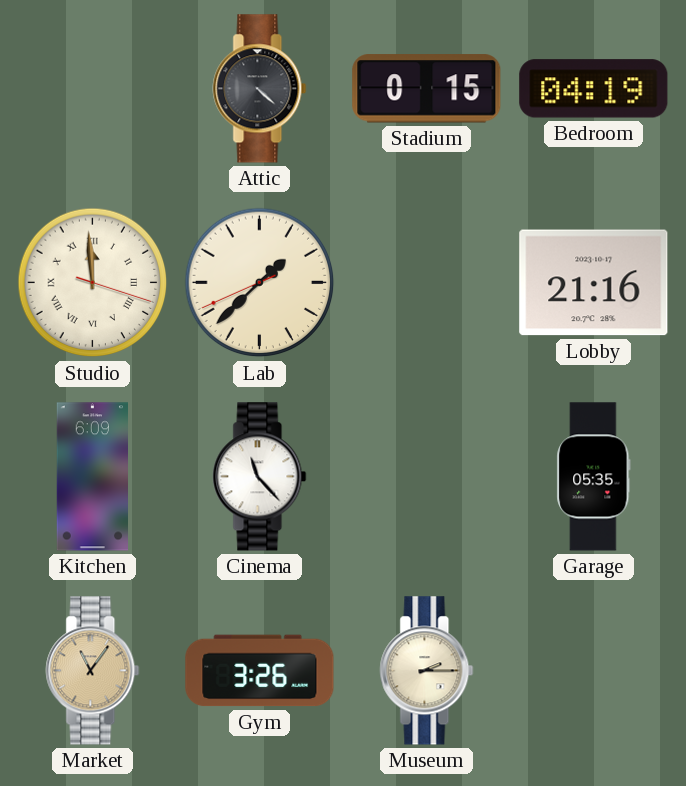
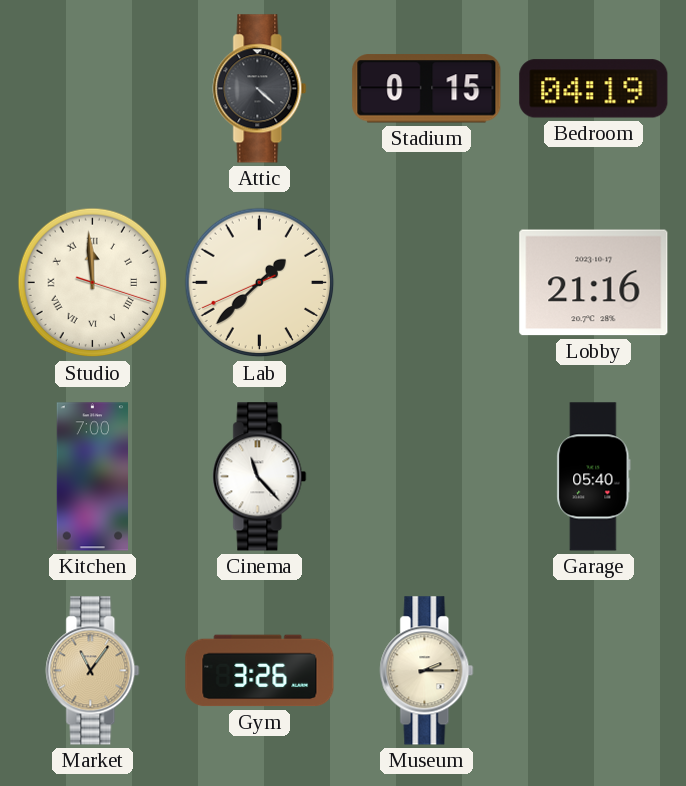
Kitchen: 6:09 -> 7:00
Garage: 05:35 -> 05:40
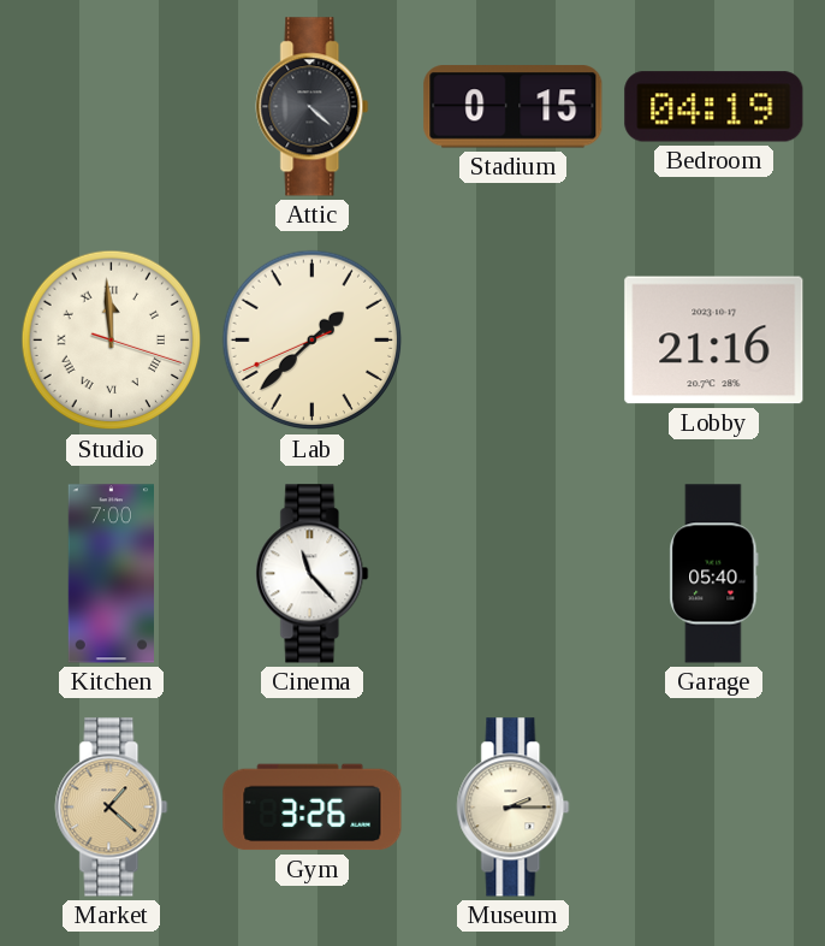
Market: 11:06 -> 1:22
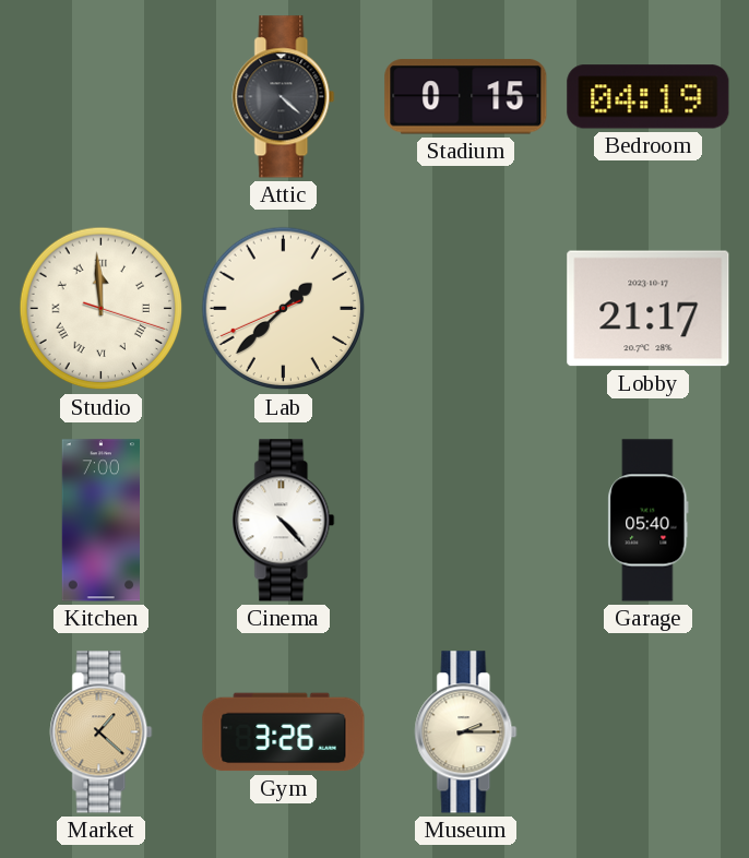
Lobby: 21:16 -> 21:17
Cinema: 11:23 -> 4:23
